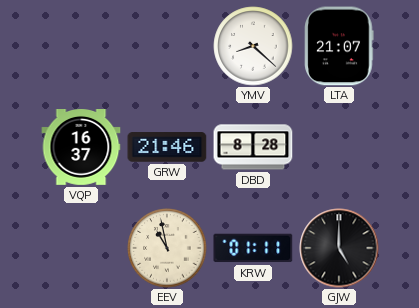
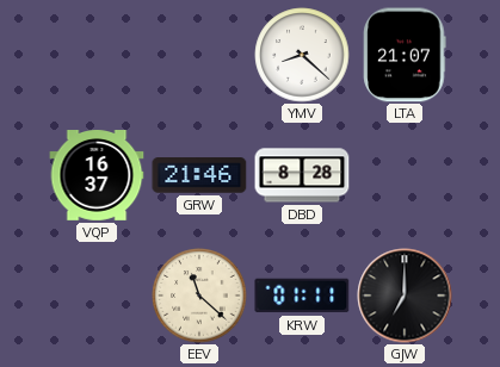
EEV: 10:58 -> 11:22
GJW: 5:00 -> 7:00
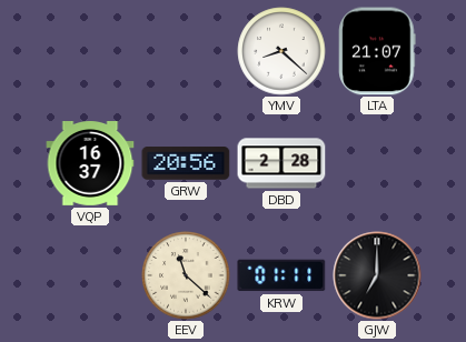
GRW: 21:46 -> 20:56
DBD: 8:28 -> 2:28
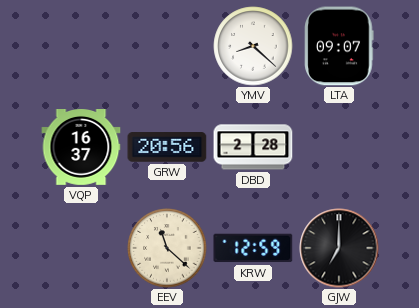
LTA: 21:07 -> 09:07
KRW: 01:11 -> 12:59
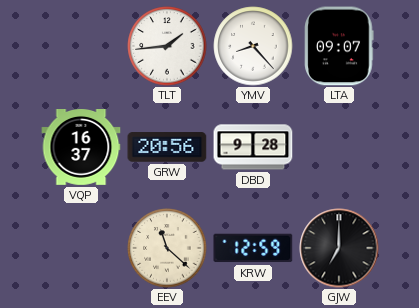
TLT: none -> 1:44
YMV: 8:22 -> 8:23
DBD: 2:28 -> 9:28
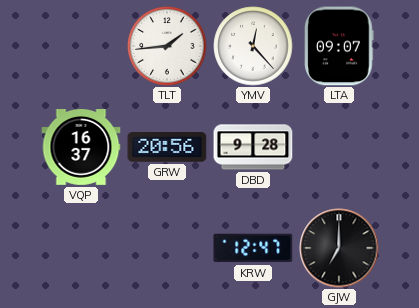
YMV: 8:23 -> 12:23
EEV: 11:22 -> none
KRW: 12:59 -> 12:47
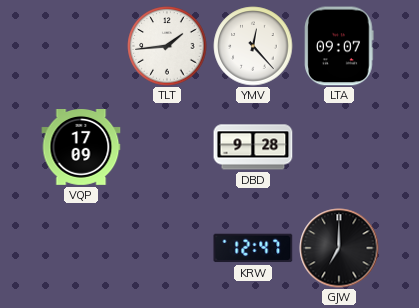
VQP: 16:37 -> 17:09
GRW: 20:56 -> none
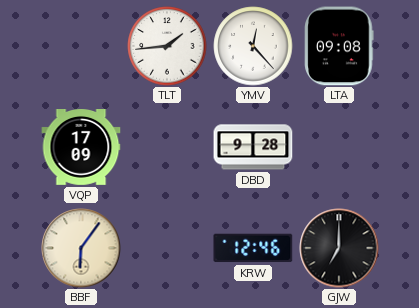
LTA: 09:07 -> 09:08
BBF: none -> 6:06
KRW: 12:47 -> 12:46
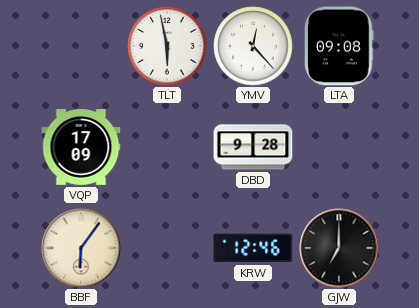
TLT: 1:44 -> 5:58
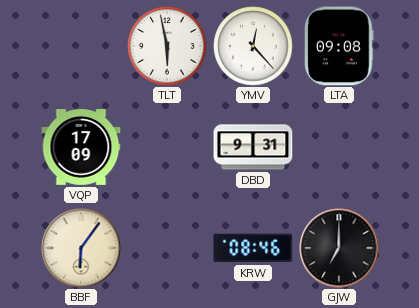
DBD: 9:28 -> 9:31
KRW: 12:46 -> 08:46
